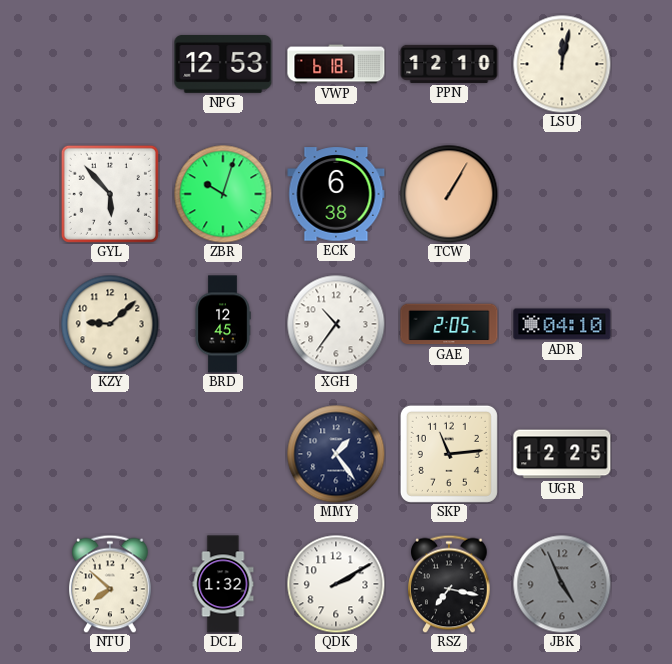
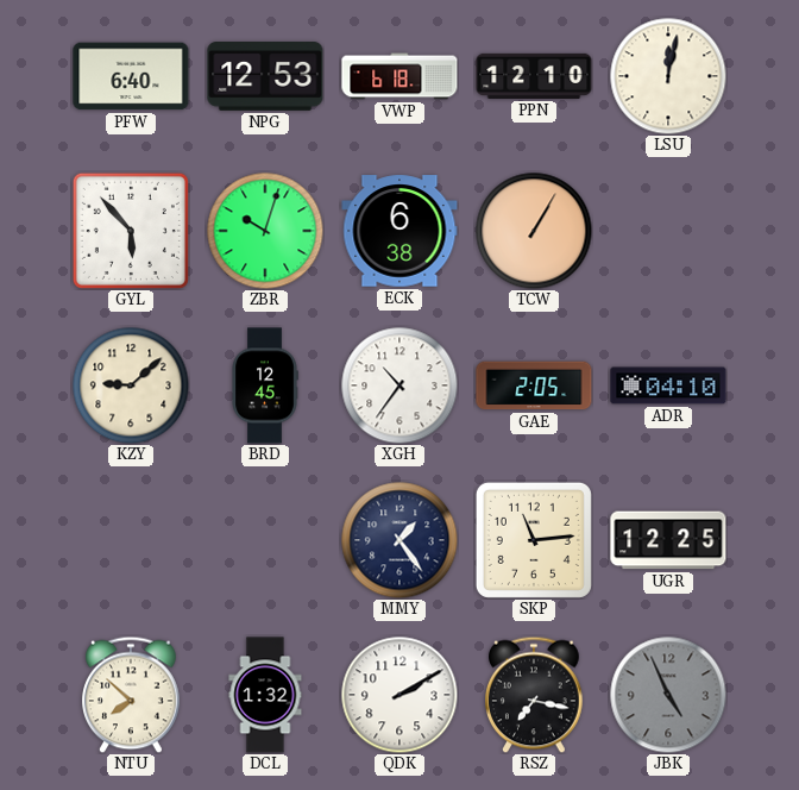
PFW: none -> 6:40
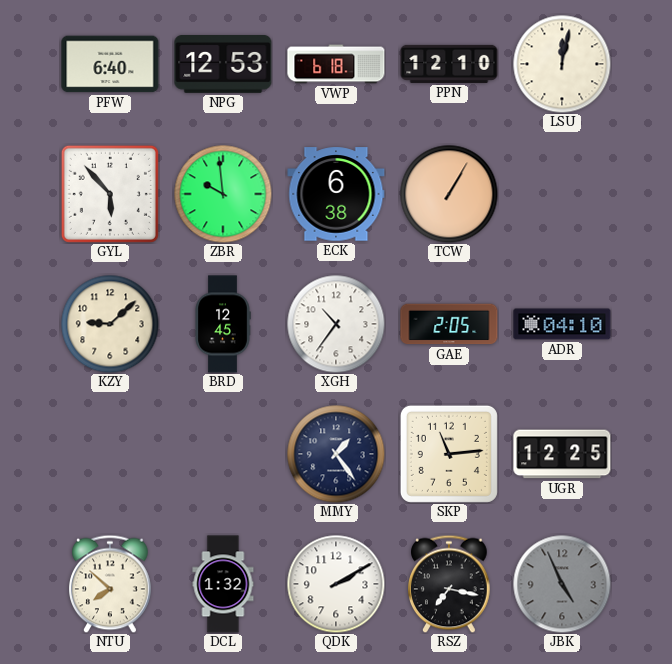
ZBR: 10:03 -> 9:59
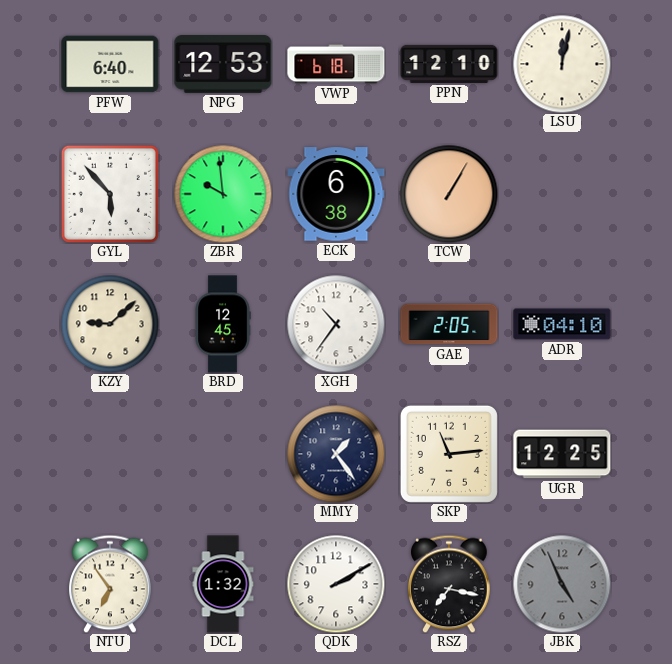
NTU: 7:52 -> 6:54
